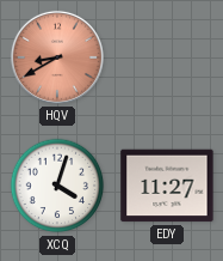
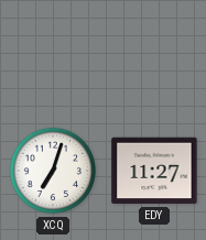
HQV: 8:40 -> none
XCQ: 4:03 -> 7:03
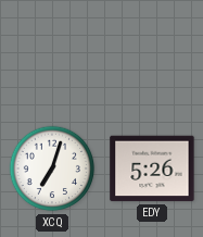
EDY: 11:27 -> 5:26
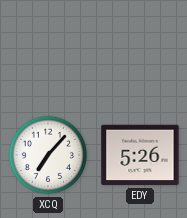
XCQ: 7:03 -> 7:07
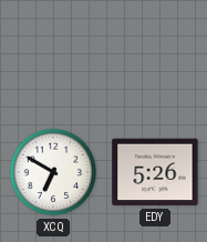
XCQ: 7:07 -> 6:50
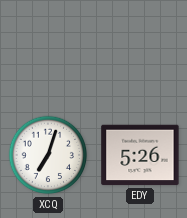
XCQ: 6:50 -> 7:03
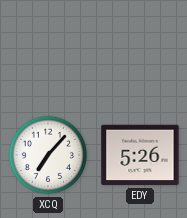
XCQ: 7:03 -> 7:07
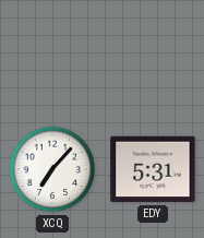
EDY: 5:26 -> 5:31
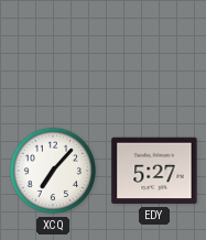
EDY: 5:31 -> 5:27
